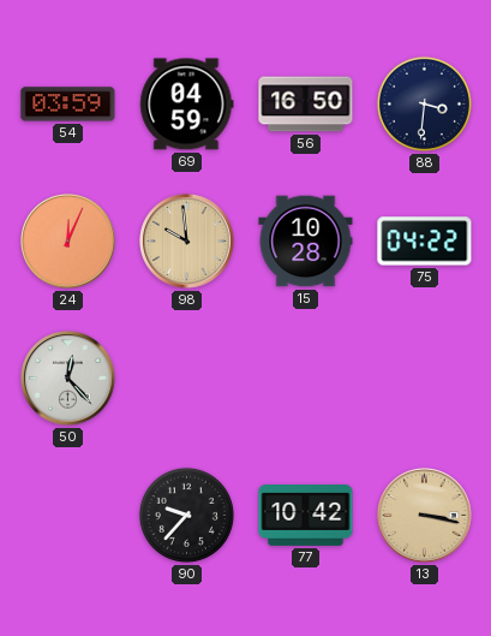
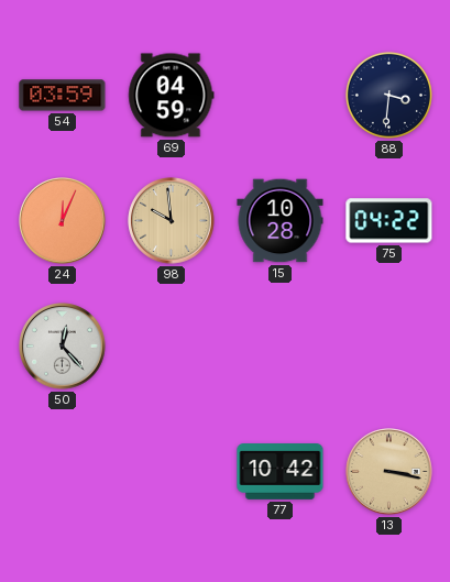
56: 16:50 -> none
90: 9:37 -> none
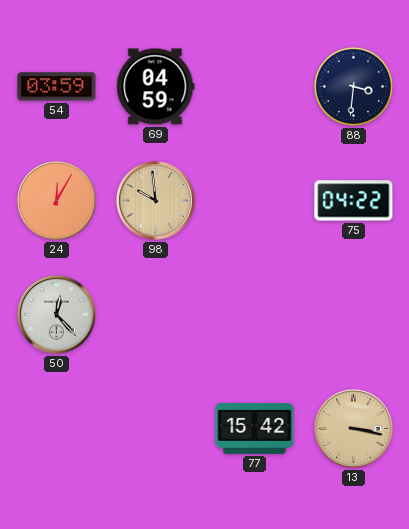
24: 12:04 -> 12:05
15: 10:28 -> none
77: 10:42 -> 15:42
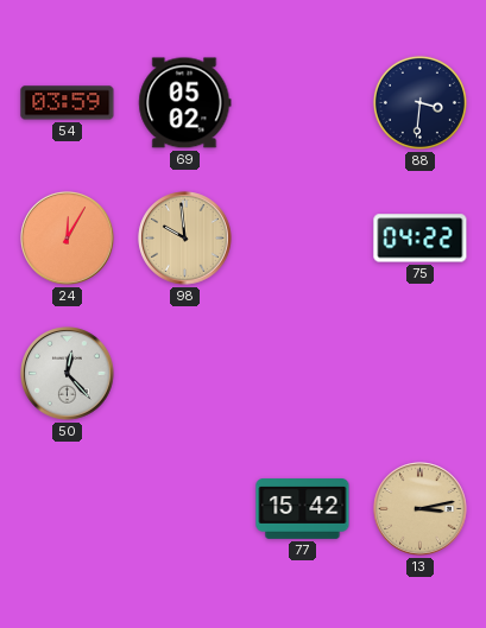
69: 04:59 -> 05:02
13: 3:17 -> 3:13
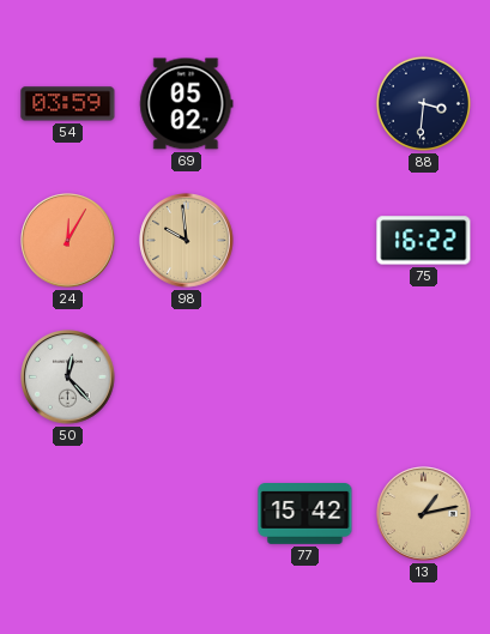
75: 04:22 -> 16:22
13: 3:13 -> 1:13
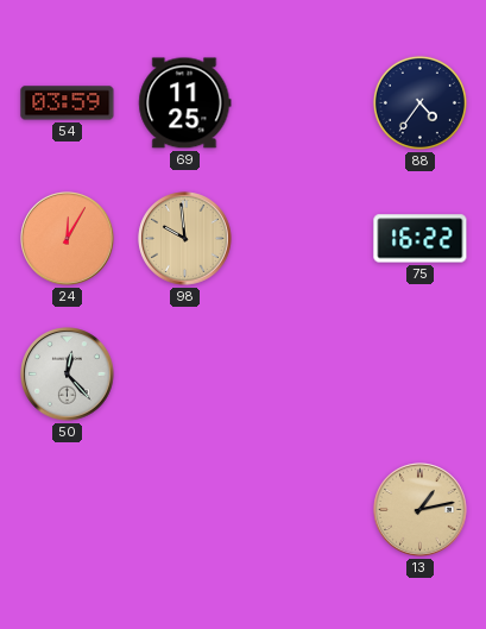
69: 05:02 -> 11:25
88: 3:31 -> 4:36
77: 15:42 -> none
